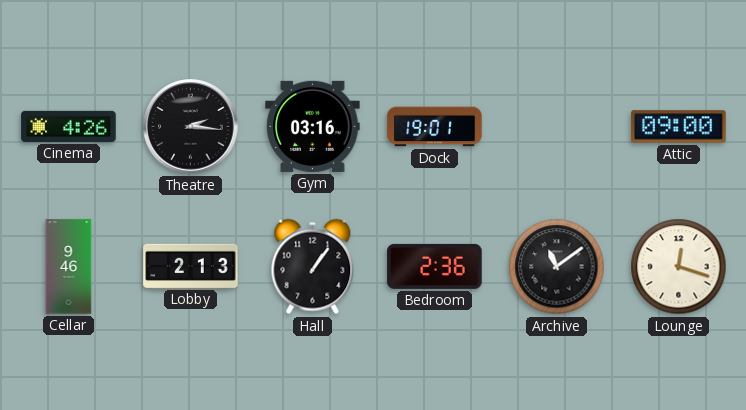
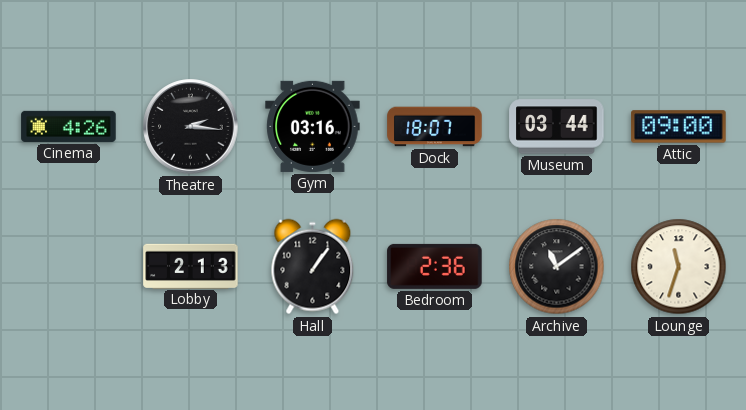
Dock: 19:01 -> 18:07
Museum: none -> 03:44
Cellar: 9:46 -> none
Lounge: 12:18 -> 11:33
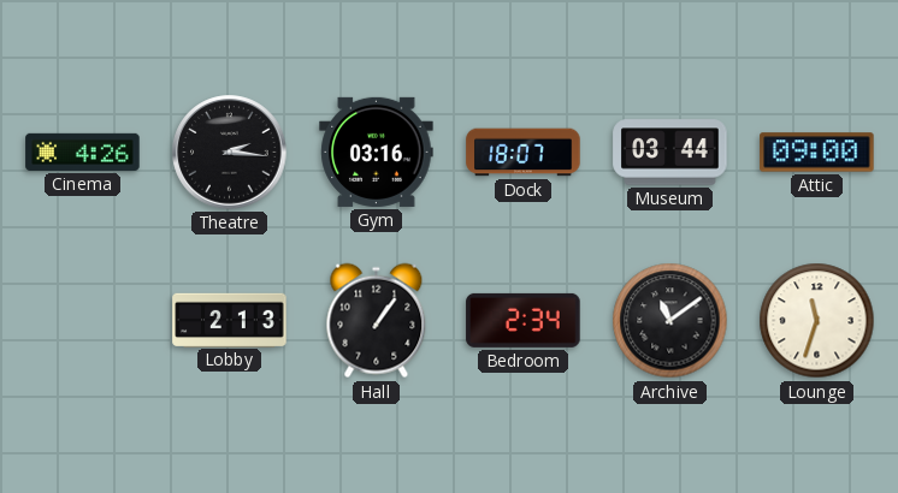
Bedroom: 2:36 -> 2:34
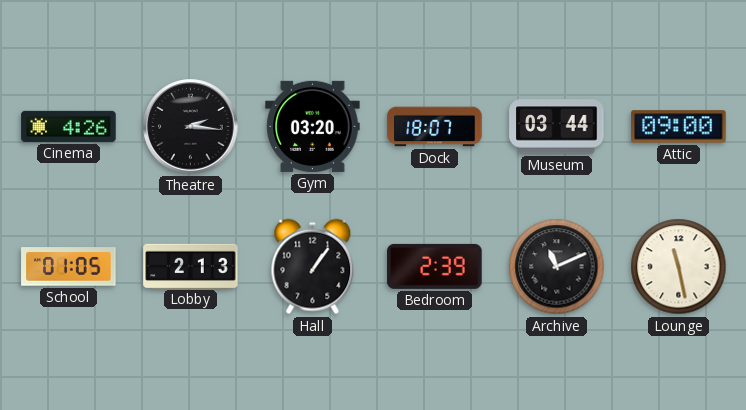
Gym: 03:16 -> 03:20
School: none -> 01:05
Bedroom: 2:34 -> 2:39
Archive: 11:09 -> 11:11
Lounge: 11:33 -> 11:28
